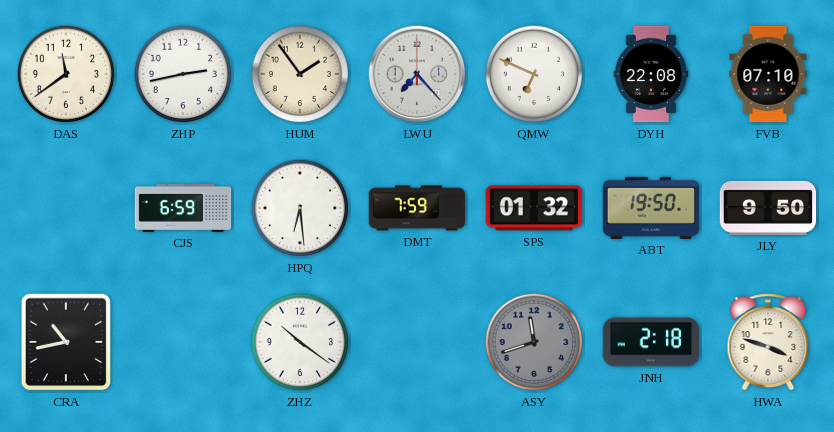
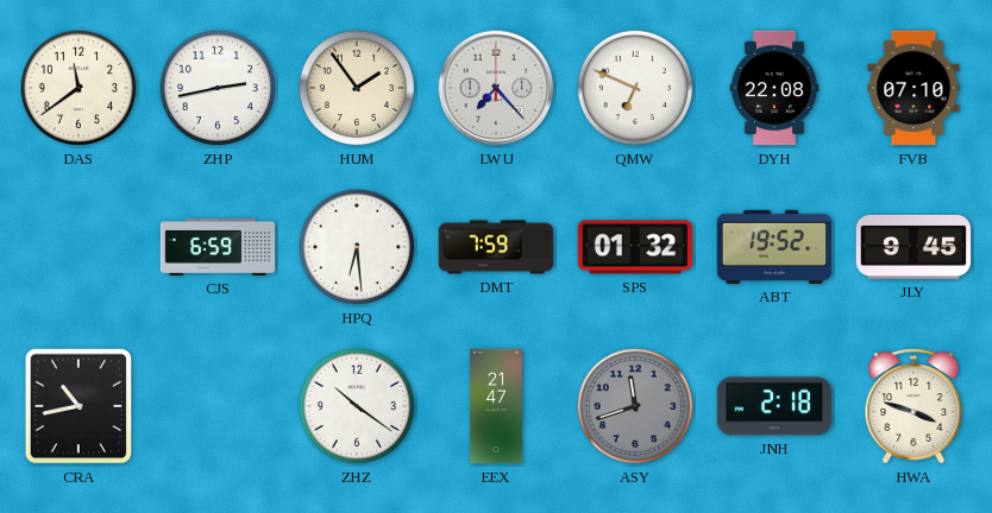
ABT: 19:50 -> 19:52
JLY: 9:50 -> 9:45
EEX: none -> 21:47
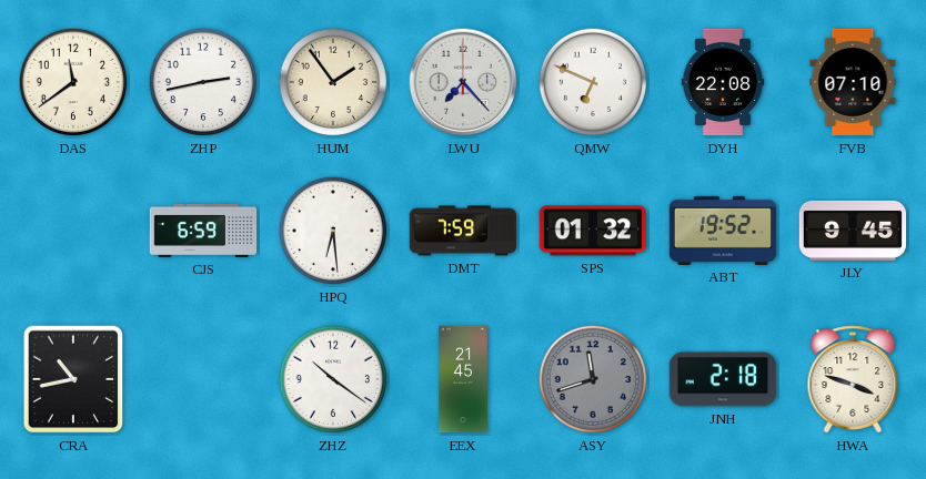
EEX: 21:47 -> 21:45
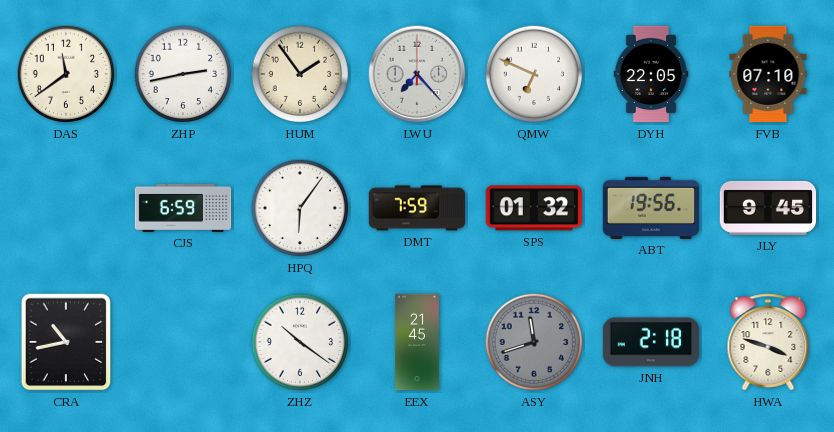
DYH: 22:08 -> 22:05
HPQ: 6:29 -> 6:06
ABT: 19:52 -> 19:56
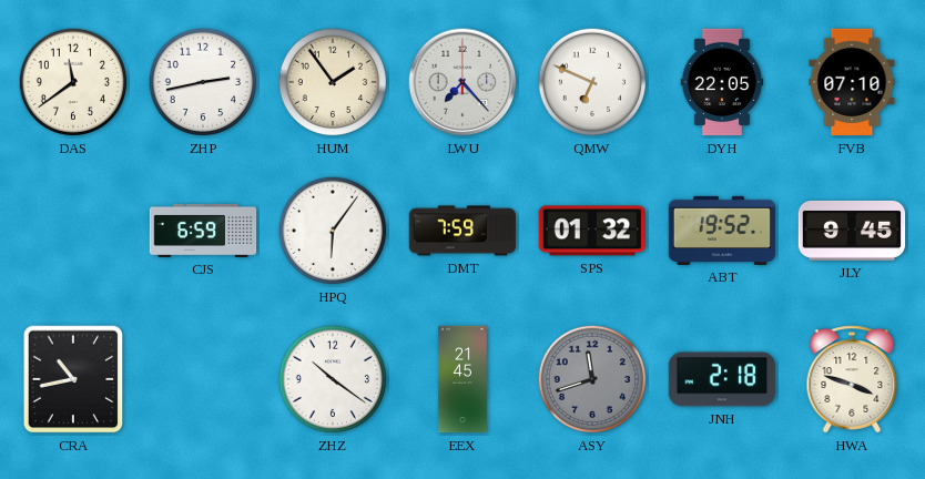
ABT: 19:56 -> 19:52
